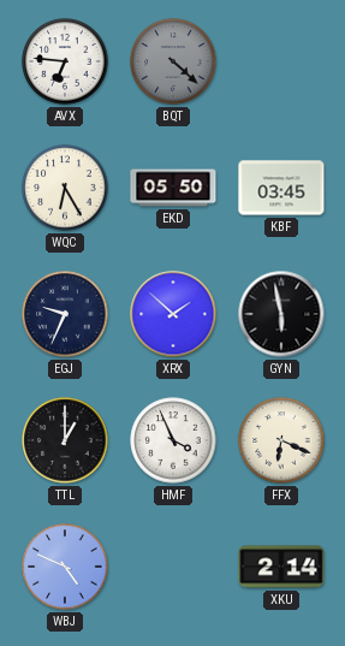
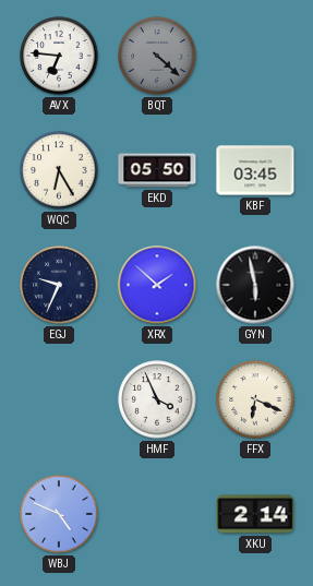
TTL: 1:00 -> none
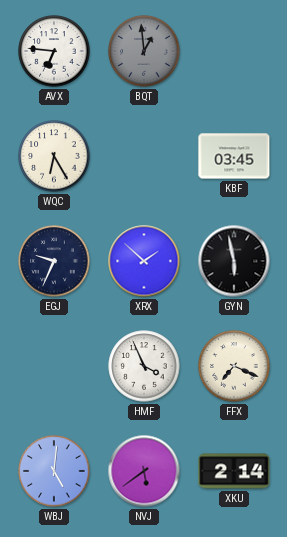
BQT: 4:22 -> 12:59
EKD: 05:50 -> none
FFX: 6:19 -> 7:19
WBJ: 4:49 -> 5:01
NVJ: none -> 5:39
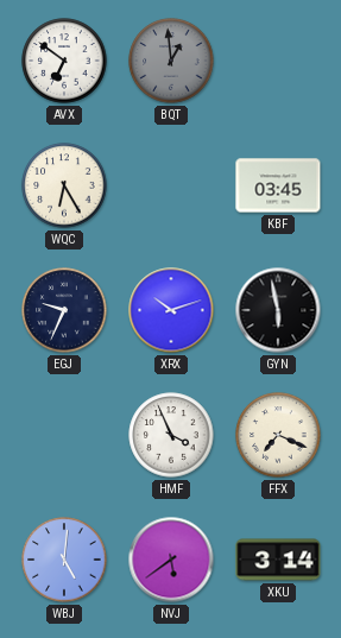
AVX: 6:46 -> 6:51
XRX: 1:52 -> 10:12
XKU: 2:14 -> 3:14
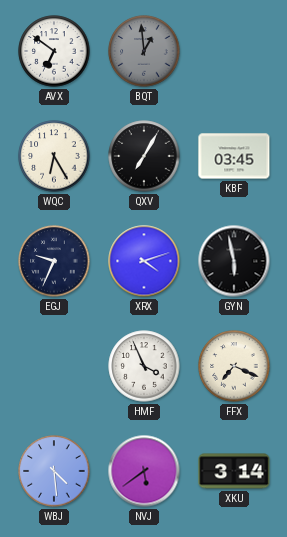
QXV: none -> 7:05
XRX: 10:12 -> 4:12
WBJ: 5:01 -> 4:29
